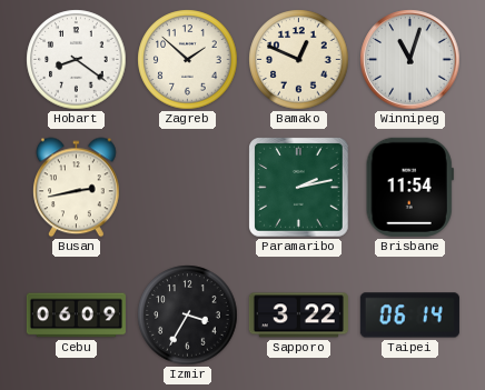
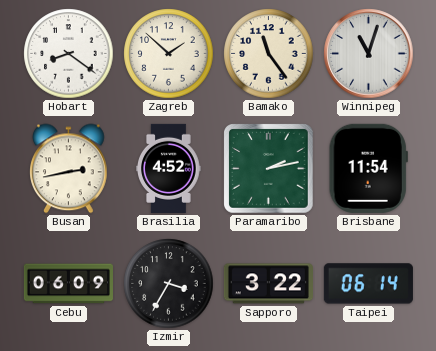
Bamako: 12:49 -> 11:24
Brasilia: none -> 4:52
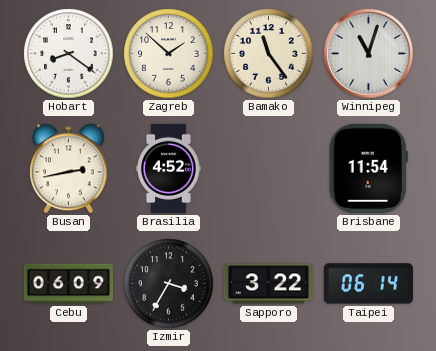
Paramaribo: 2:13 -> none
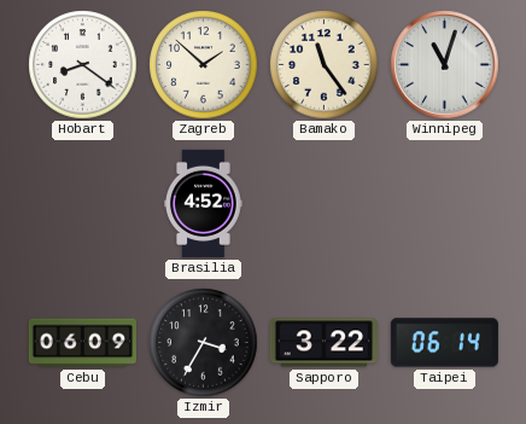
Busan: 2:43 -> none
Brisbane: 11:54 -> none
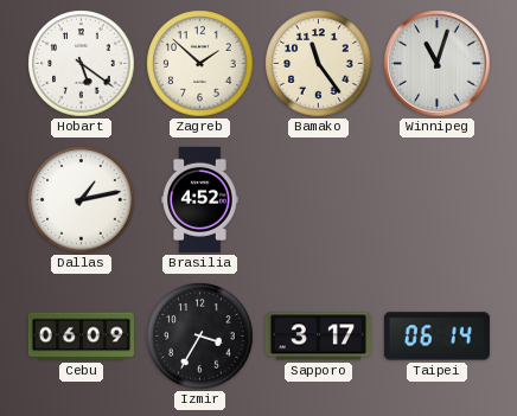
Hobart: 8:21 -> 5:21
Dallas: none -> 1:13
Sapporo: 3:22 -> 3:17
